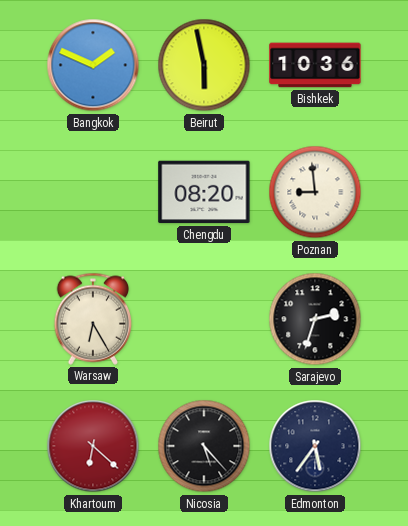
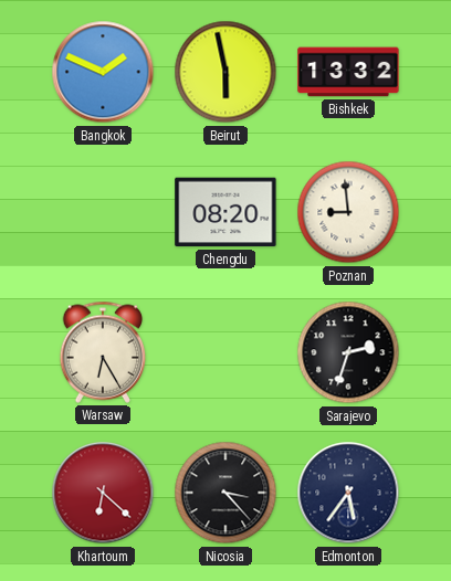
Bishkek: 10:36 -> 13:32
Nicosia: 5:23 -> 3:23
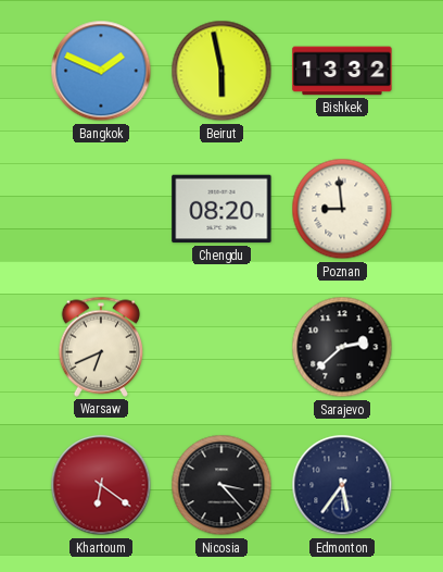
Warsaw: 6:25 -> 6:41
Sarajevo: 2:33 -> 2:38
Khartoum: 6:22 -> 6:21
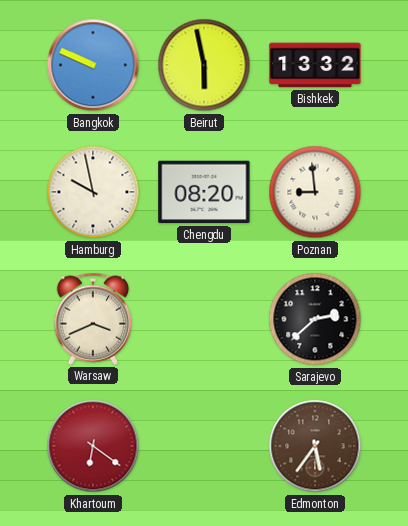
Bangkok: 1:49 -> 9:49
Hamburg: none -> 9:58
Warsaw: 6:41 -> 3:41
Nicosia: 3:23 -> none
Edmonton dial: navy -> brown
